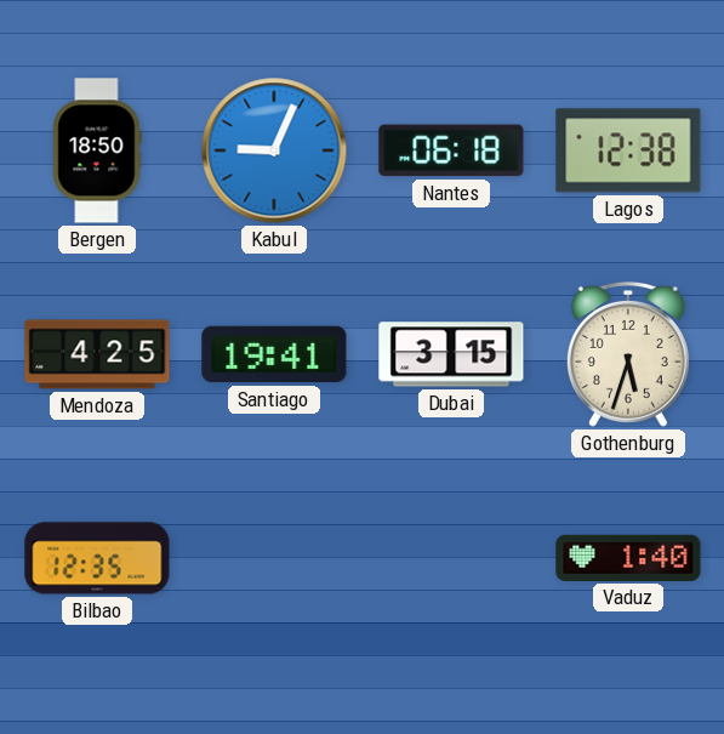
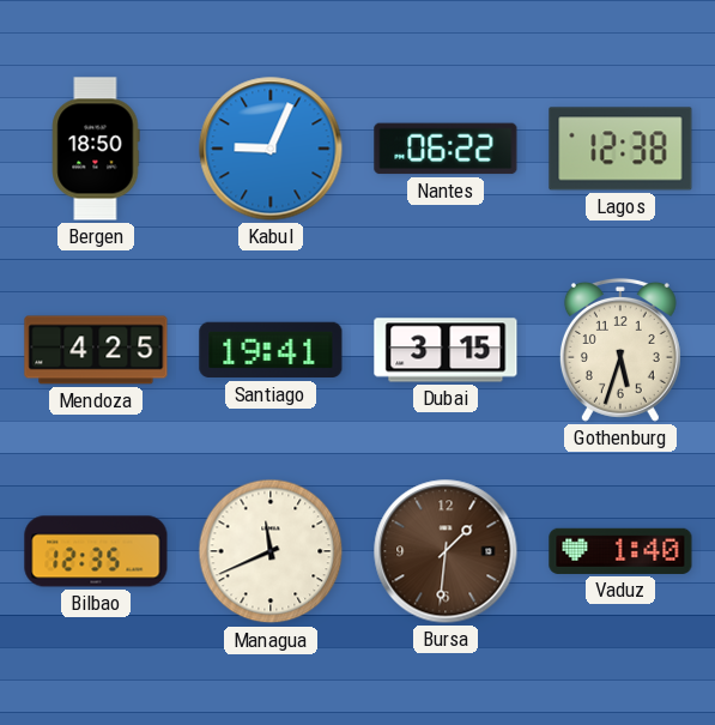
Nantes: 06:18 -> 06:22
Managua: none -> 11:41
Bursa: none -> 1:31
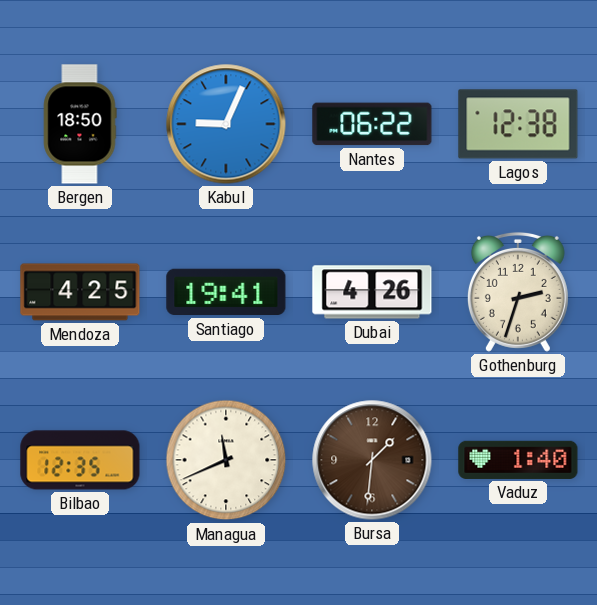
Dubai: 3:15 -> 4:26
Gothenburg: 5:33 -> 2:33
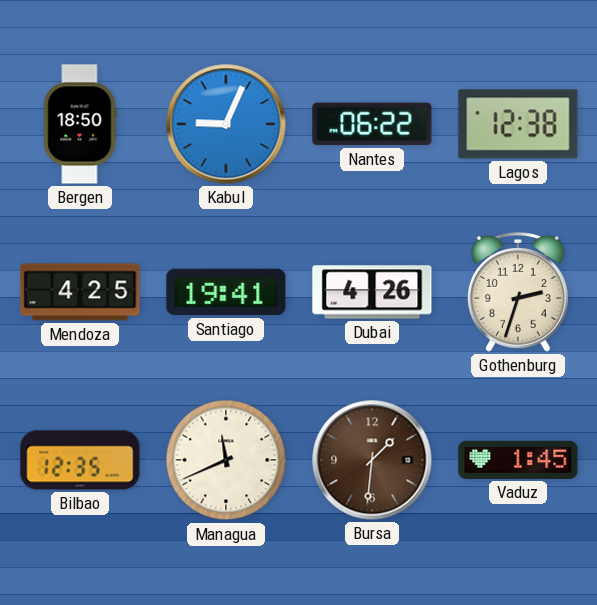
Vaduz: 1:40 -> 1:45
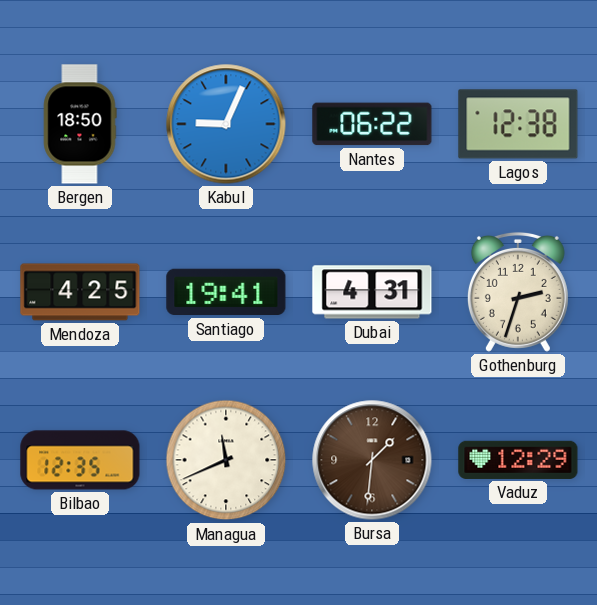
Dubai: 4:26 -> 4:31
Vaduz: 1:45 -> 12:29
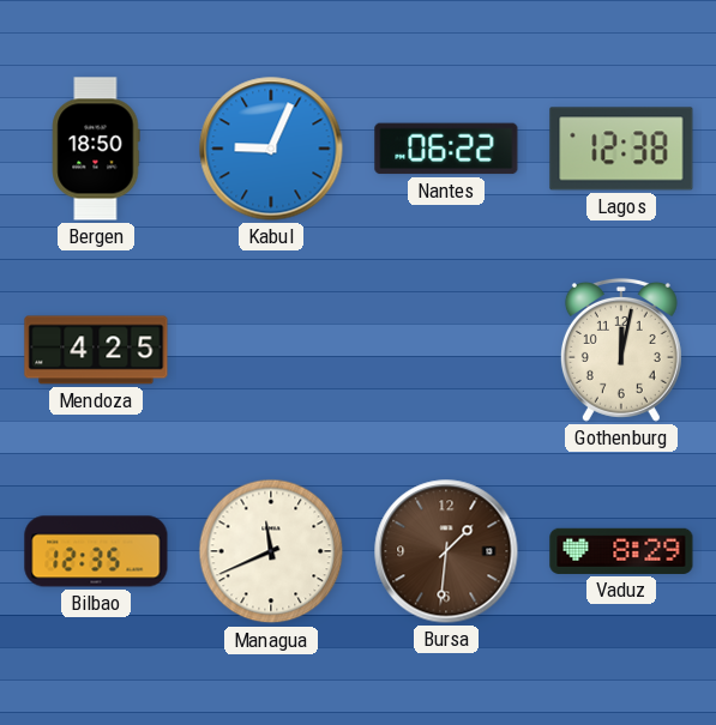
Santiago: 19:41 -> none
Dubai: 4:31 -> none
Gothenburg: 2:33 -> 12:02
Vaduz: 12:29 -> 8:29
